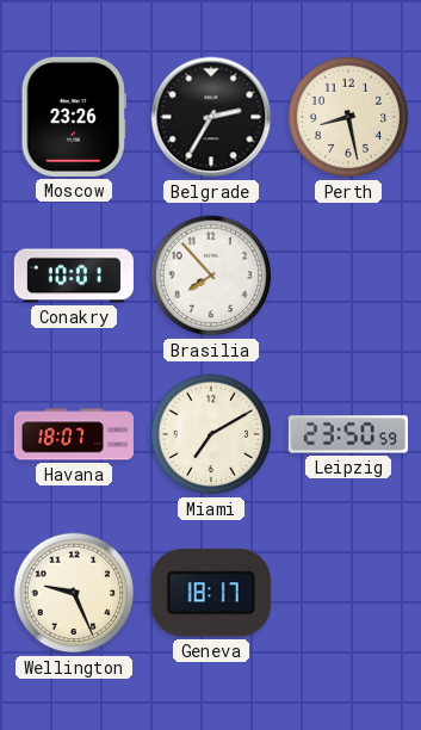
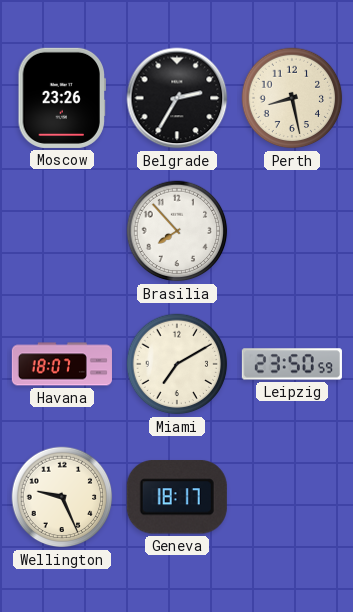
Conakry: 10:01 -> none
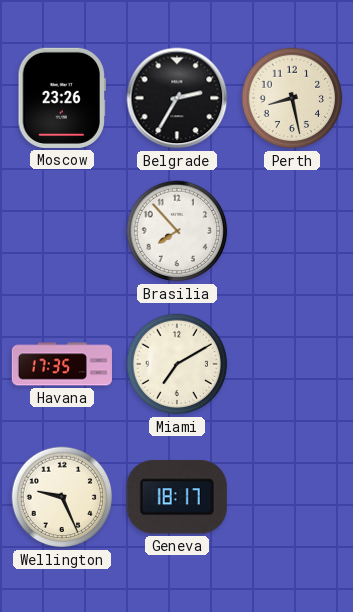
Havana: 18:07 -> 17:35
Leipzig: 23:50 -> none
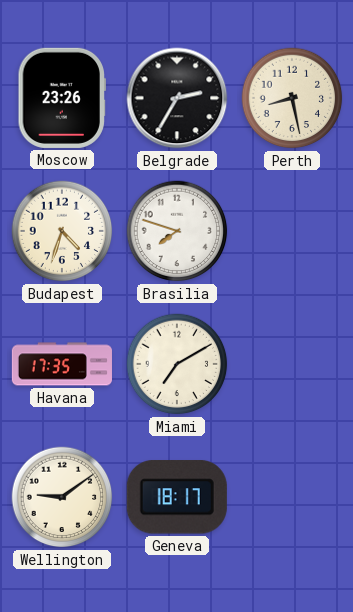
Budapest: none -> 4:33
Brasilia: 7:53 -> 7:48
Wellington: 9:26 -> 9:09
